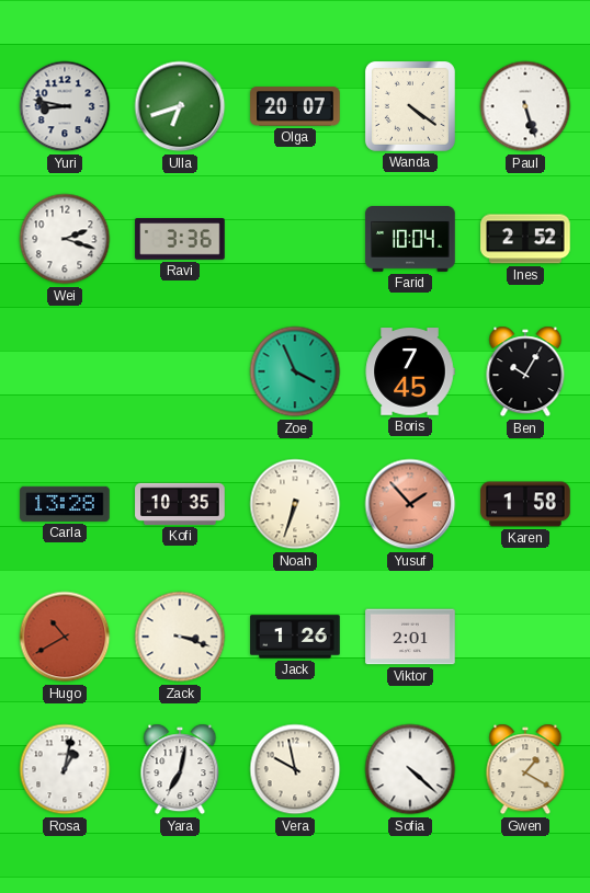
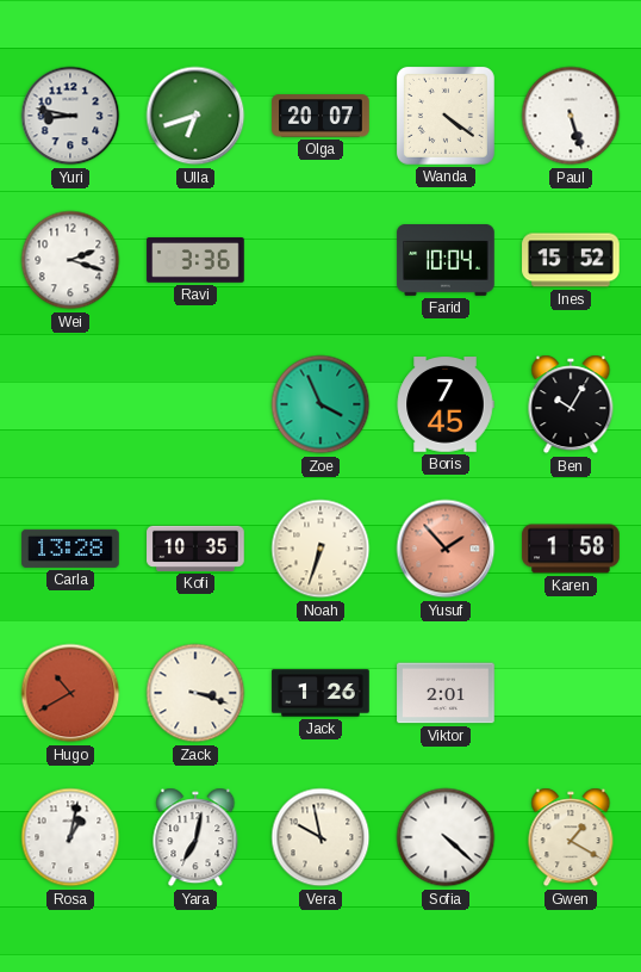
Ines: 2:52 -> 15:52
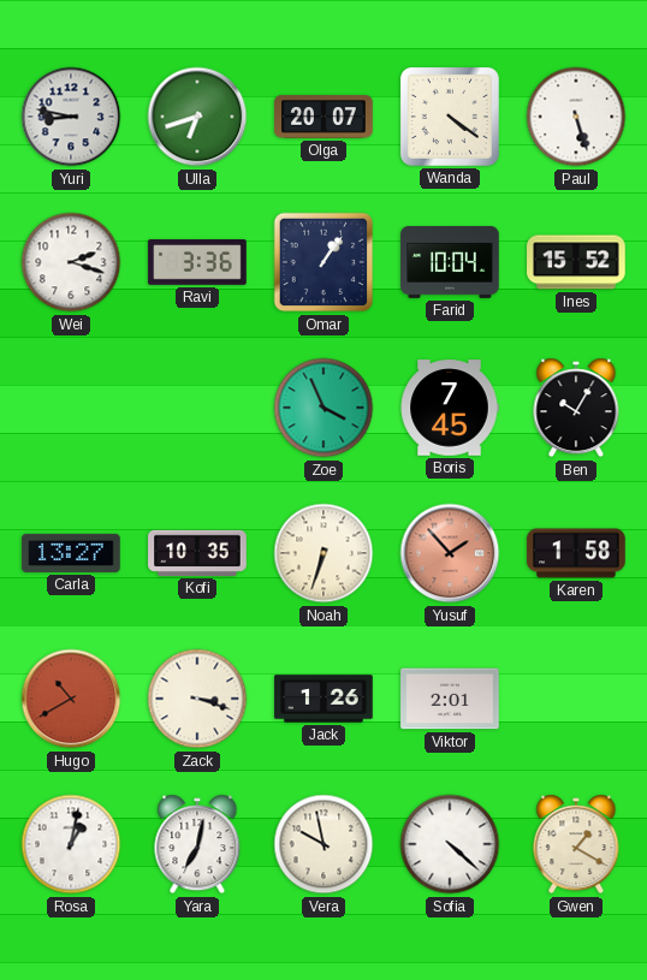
Omar: none -> 1:06
Carla: 13:28 -> 13:27
